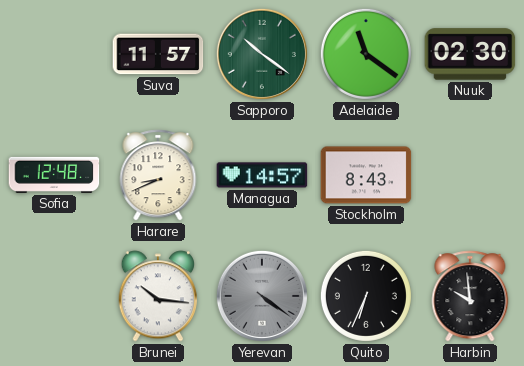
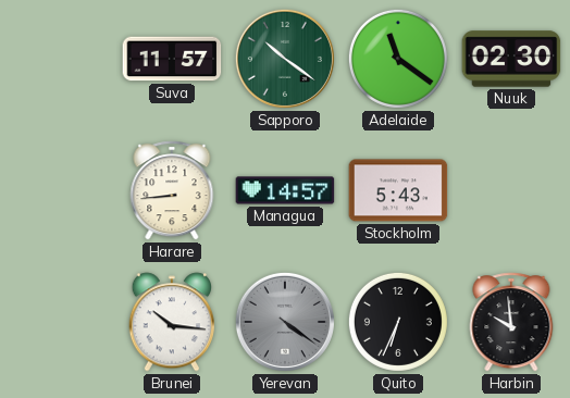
Sofia: 12:48 -> none
Harare: 8:41 -> 8:44
Stockholm: 8:43 -> 5:43
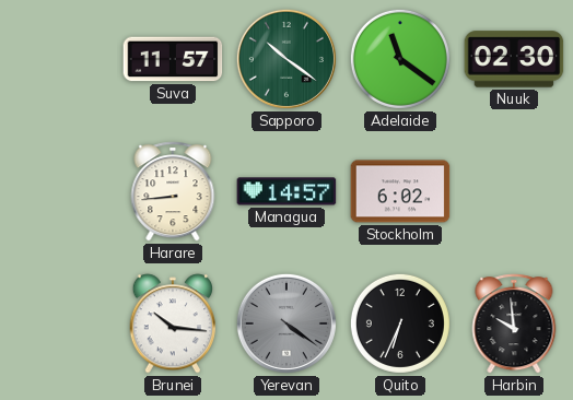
Stockholm: 5:43 -> 6:02
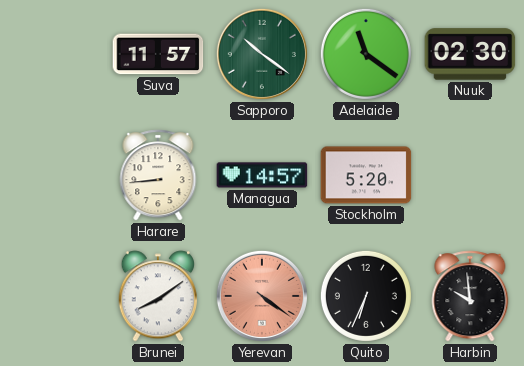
Stockholm: 6:02 -> 5:20
Brunei: 10:16 -> 8:09
Yerevan dial: grey -> salmon
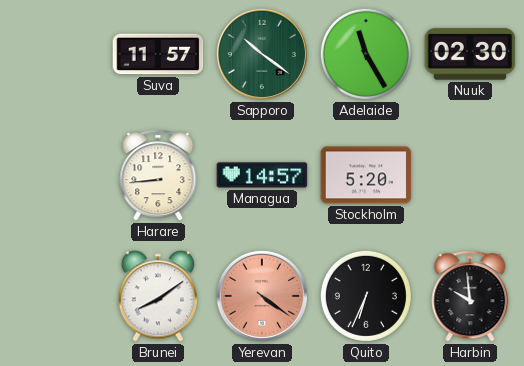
Adelaide: 11:21 -> 11:25
